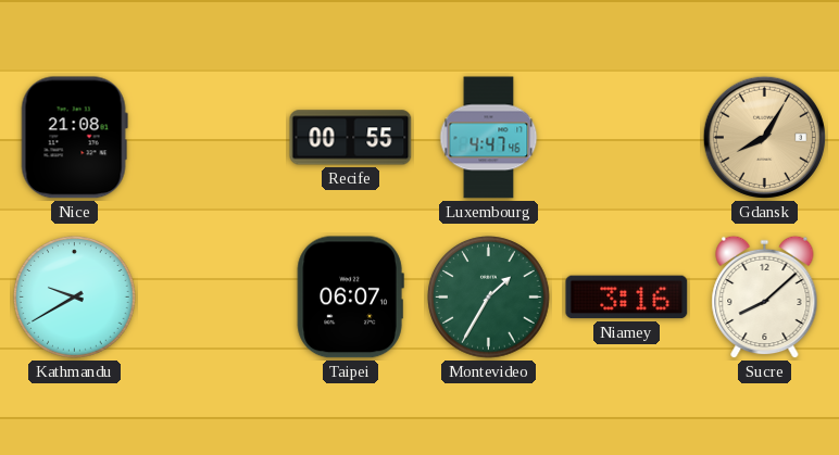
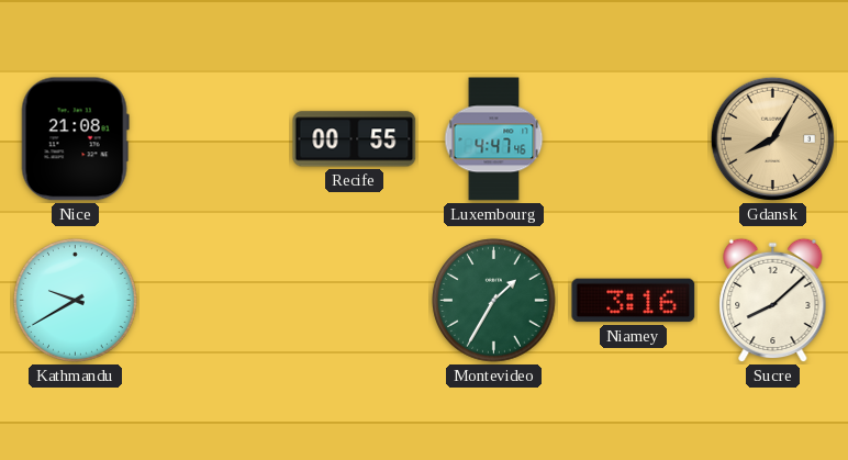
Taipei: 06:07 -> none
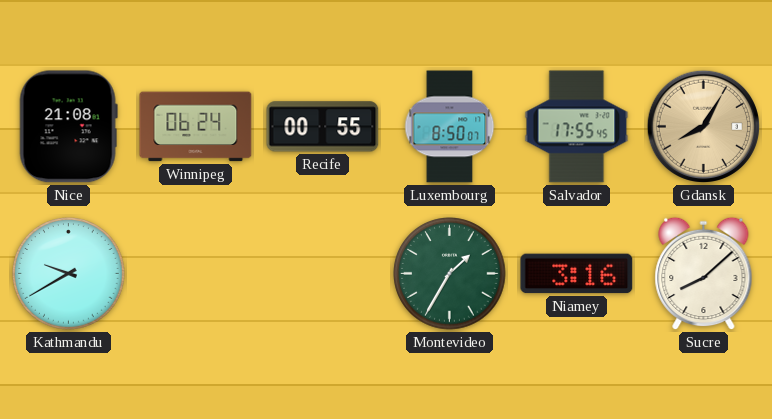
Winnipeg: none -> 06:24
Luxembourg: 4:47 -> 8:50
Salvador: none -> 17:55
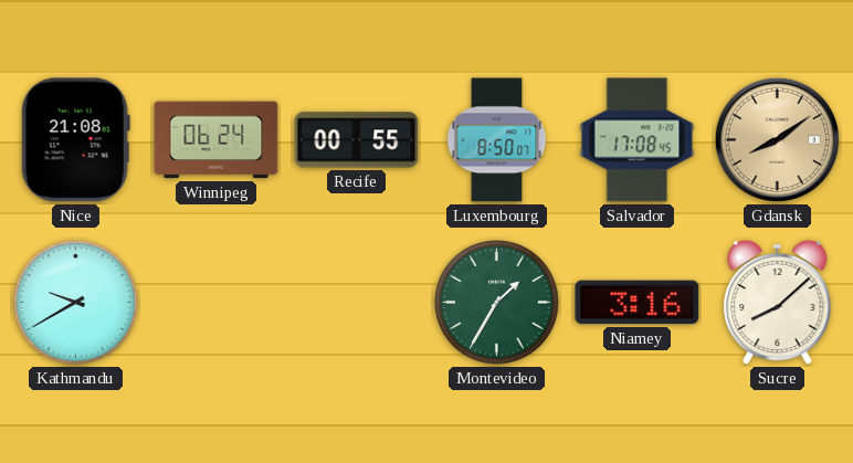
Salvador: 17:55 -> 17:08
Gdansk: 8:05 -> 8:09
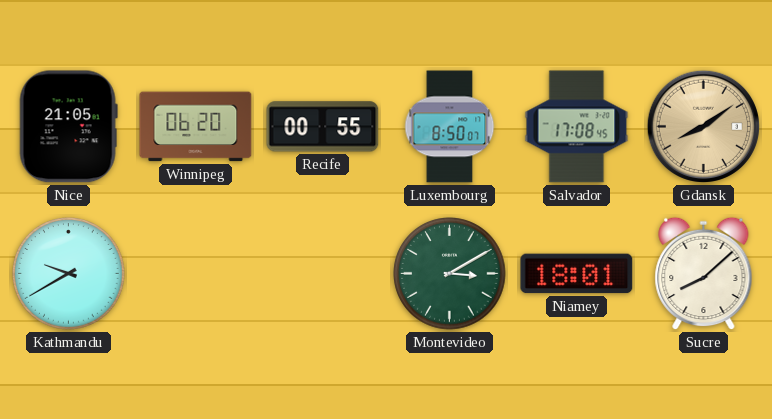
Nice: 21:08 -> 21:05
Winnipeg: 06:24 -> 06:20
Montevideo: 1:35 -> 3:10
Niamey: 3:16 -> 18:01
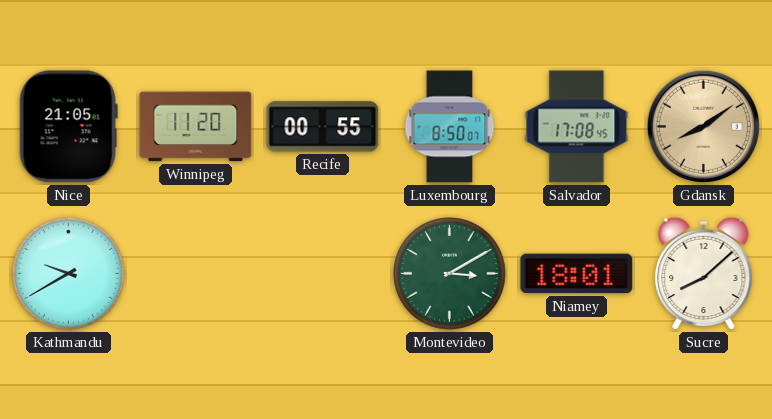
Winnipeg: 06:20 -> 11:20
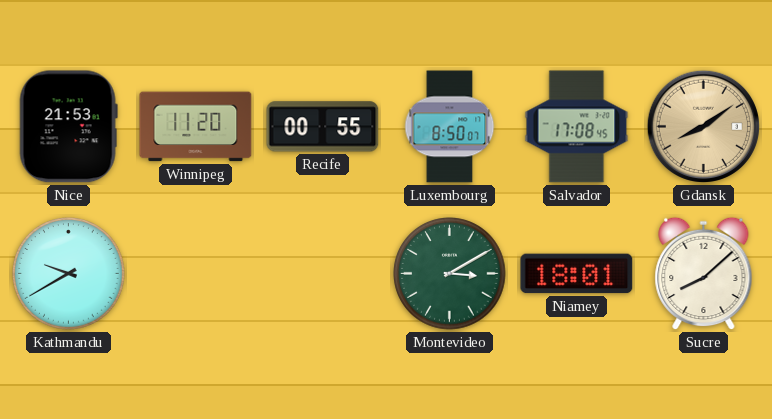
Nice: 21:05 -> 21:53
